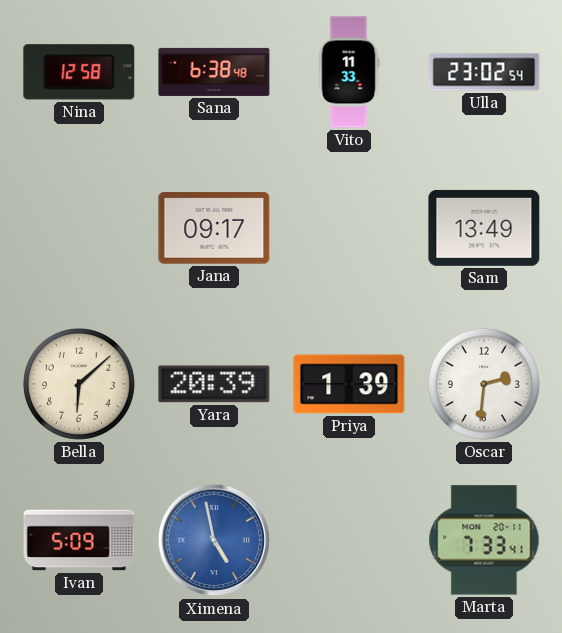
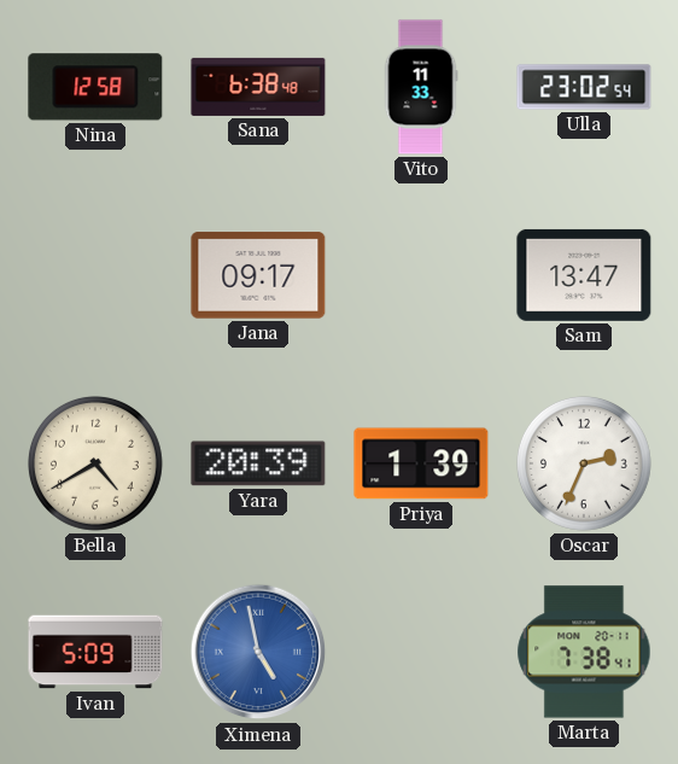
Sam: 13:49 -> 13:47
Bella: 6:08 -> 4:40
Oscar: 2:31 -> 2:34
Marta: 7:33 -> 7:38
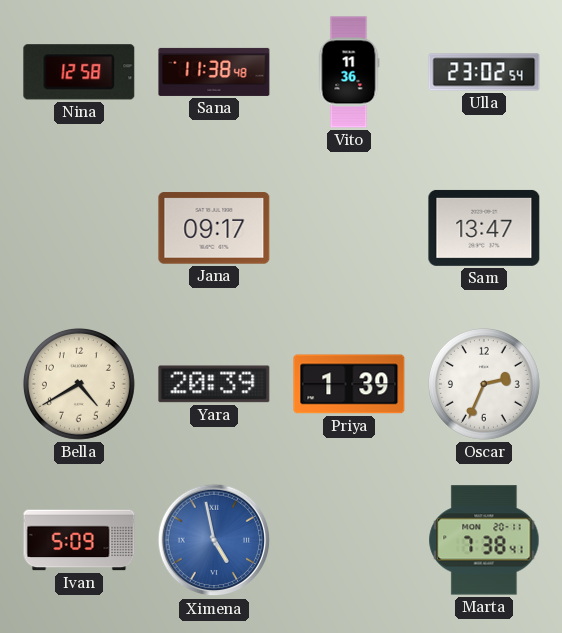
Sana: 6:38 -> 11:38
Vito: 11:33 -> 11:36
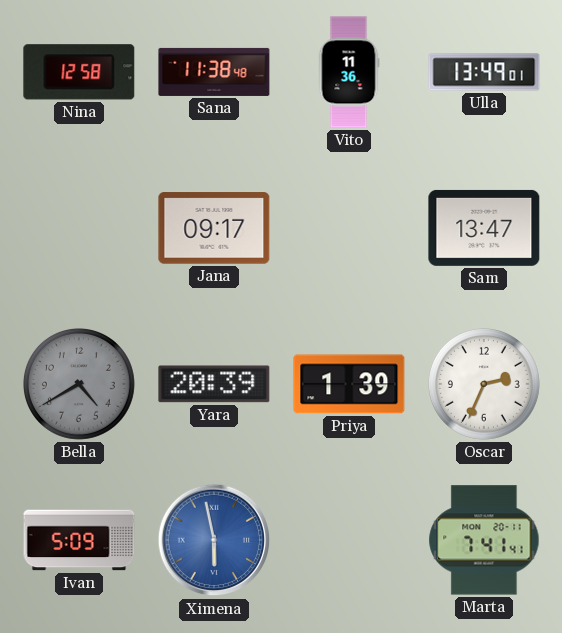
Ulla: 23:02 -> 13:49
Bella dial: cream -> grey
Ximena: 4:58 -> 5:58
Marta: 7:38 -> 7:41
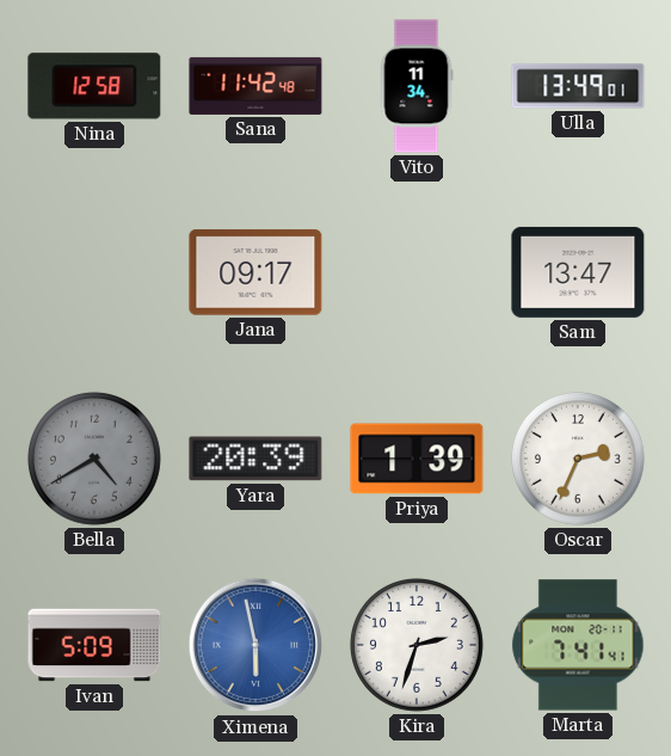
Sana: 11:38 -> 11:42
Vito: 11:36 -> 11:34
Kira: none -> 2:33
